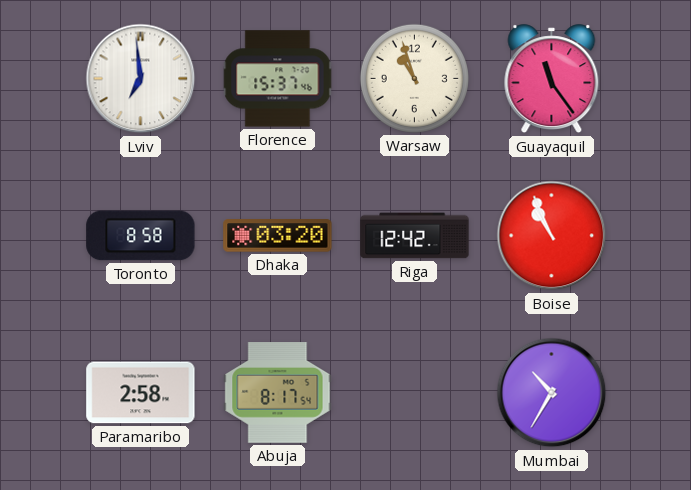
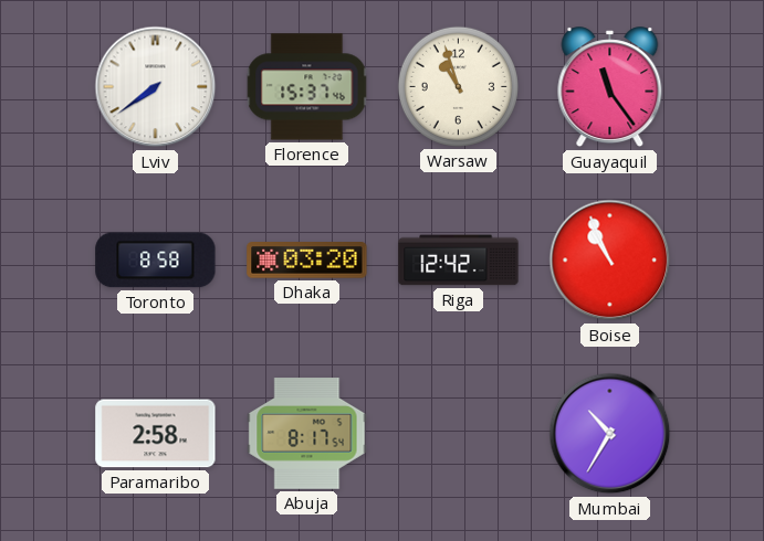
Lviv: 6:59 -> 7:39
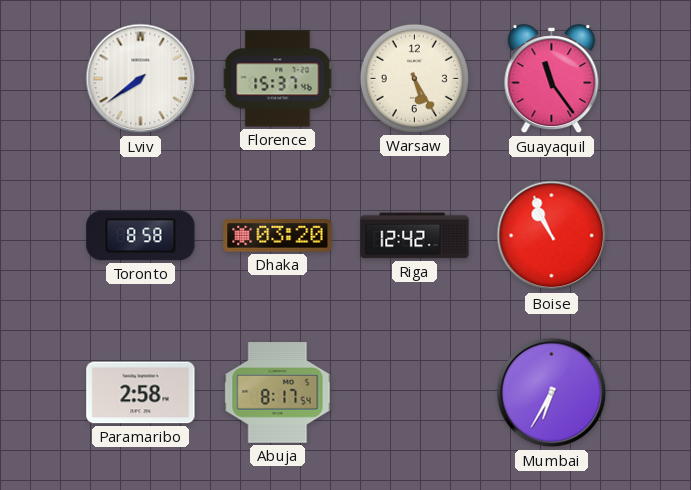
Warsaw: 10:57 -> 5:25
Mumbai: 10:35 -> 6:35
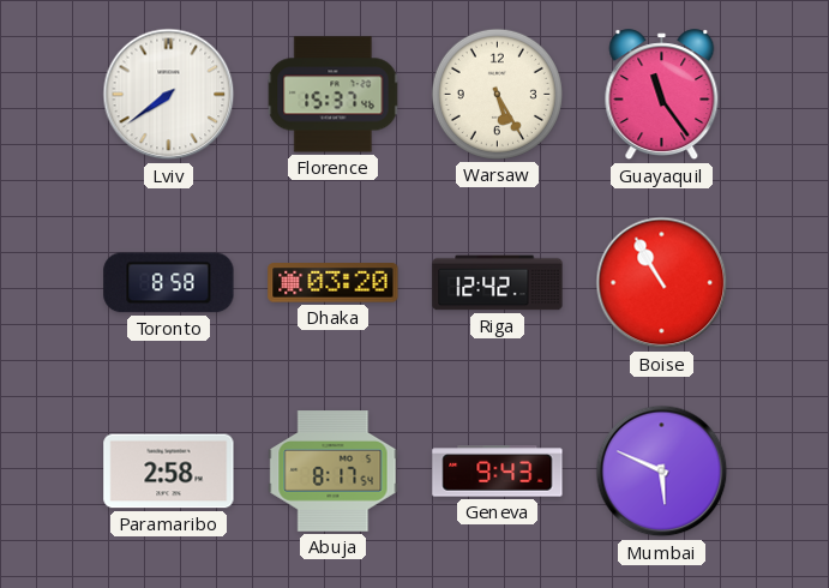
Boise: 10:56 -> 10:55
Geneva: none -> 9:43
Mumbai: 6:35 -> 5:49
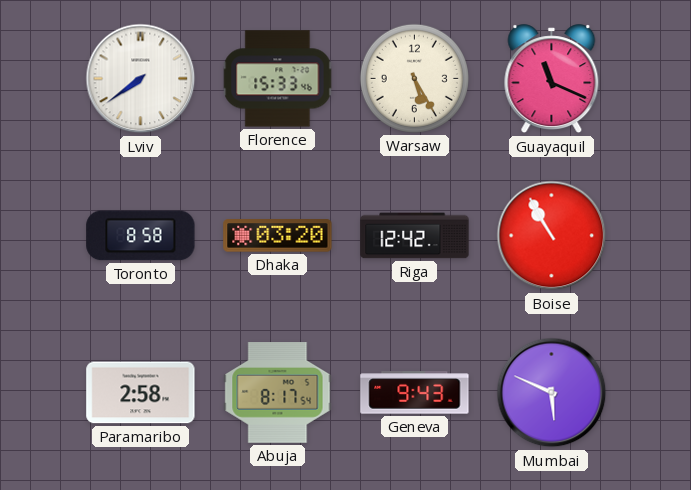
Florence: 15:37 -> 15:33
Guayaquil: 11:24 -> 11:19
